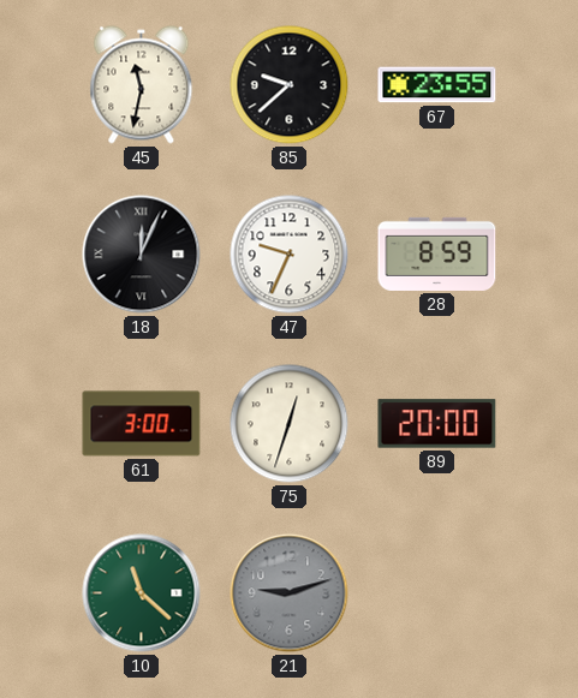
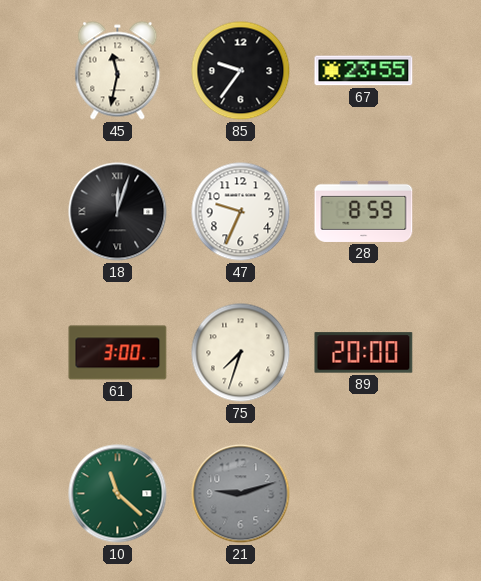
85: 9:38 -> 9:36
18: 12:04 -> 12:03
75: 12:33 -> 7:33
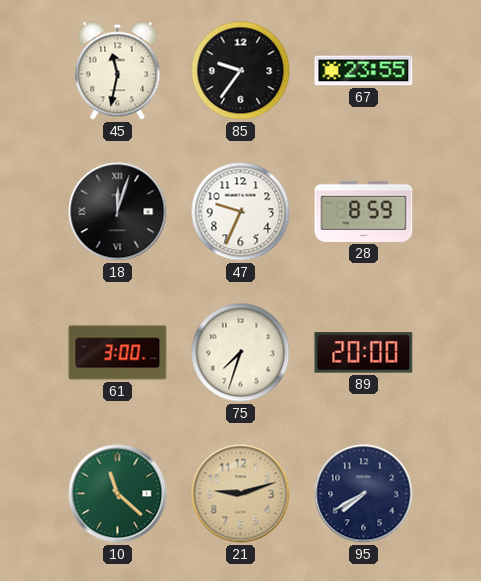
21 dial: grey -> champagne
95: none -> 7:40
